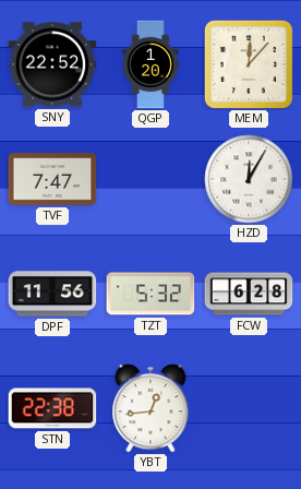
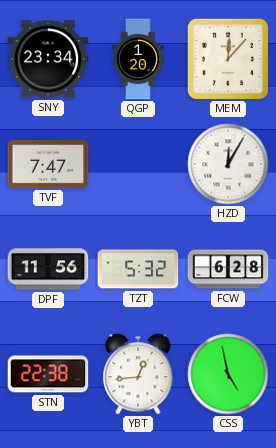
SNY: 22:52 -> 23:34
CSS: none -> 4:58
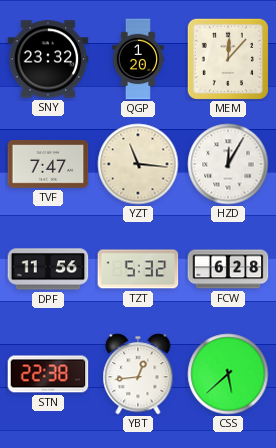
SNY: 23:34 -> 23:32
YZT: none -> 11:16
CSS: 4:58 -> 5:38
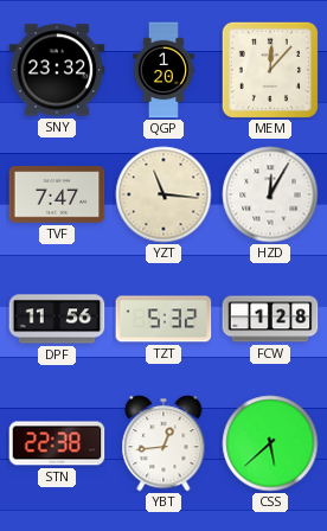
FCW: 6:28 -> 1:28
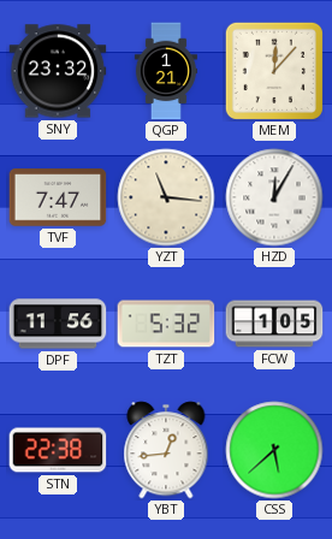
QGP: 1:20 -> 1:21
FCW: 1:28 -> 1:05
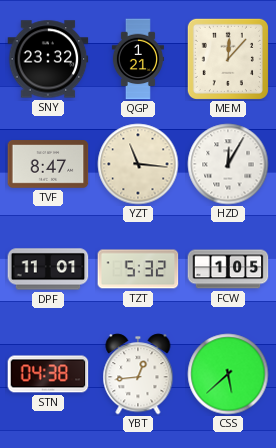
TVF: 7:47 -> 8:47
DPF: 11:56 -> 11:01
STN: 22:38 -> 04:38
